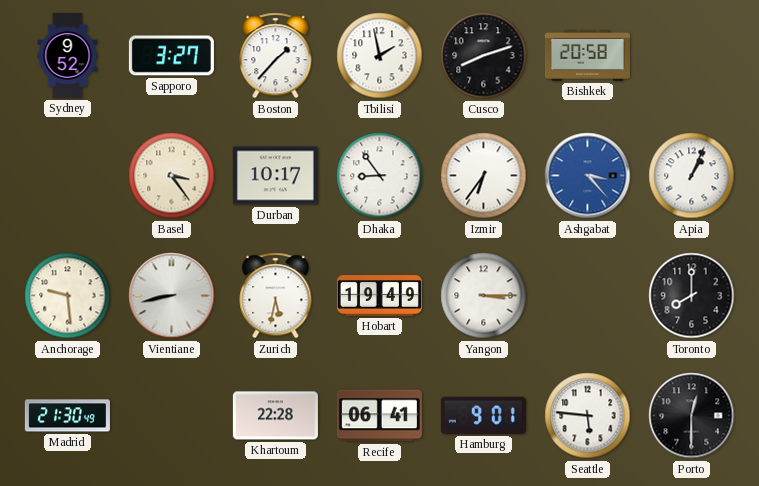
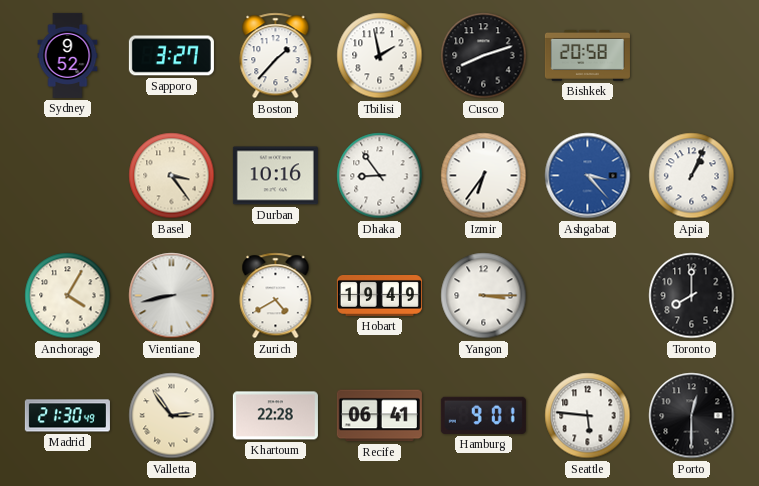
Durban: 10:17 -> 10:16
Anchorage: 9:29 -> 4:05
Zurich: 5:32 -> 4:40
Valletta: none -> 2:54
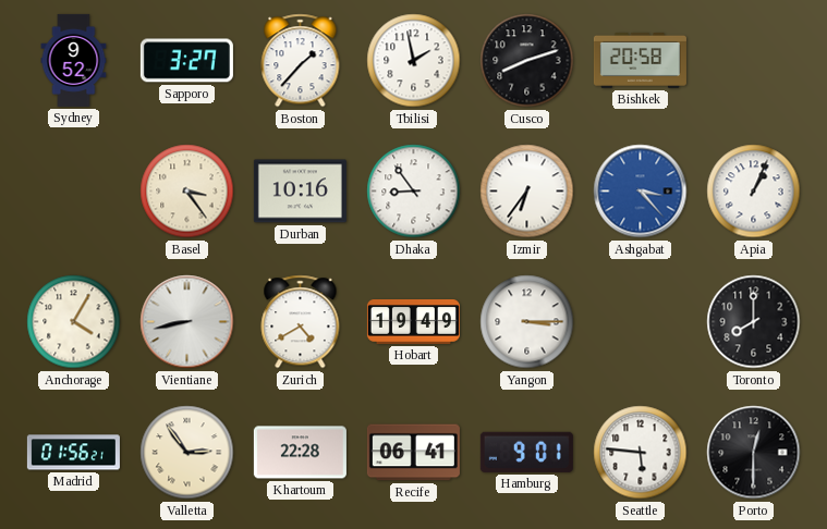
Madrid: 21:30 -> 01:56
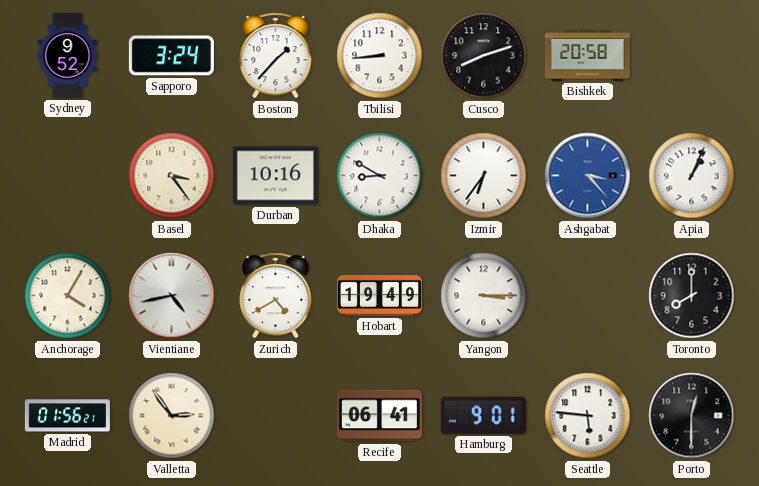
Sapporo: 3:27 -> 3:24
Tbilisi: 1:58 -> 8:44
Dhaka: 8:54 -> 8:50
Vientiane: 8:43 -> 4:43
Khartoum: 22:28 -> none
